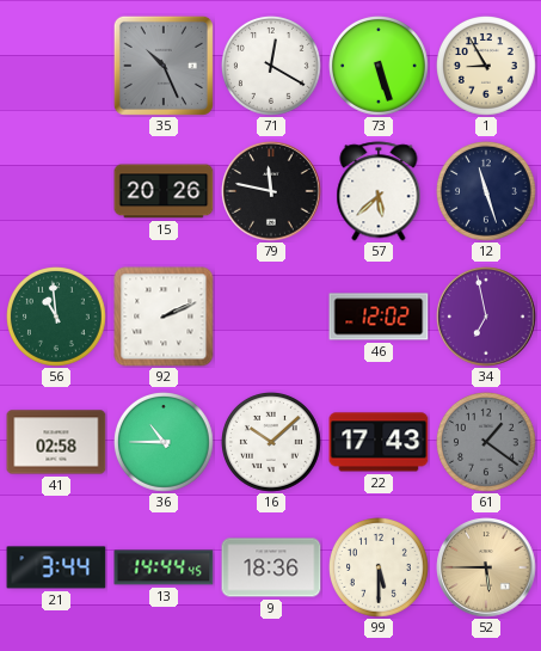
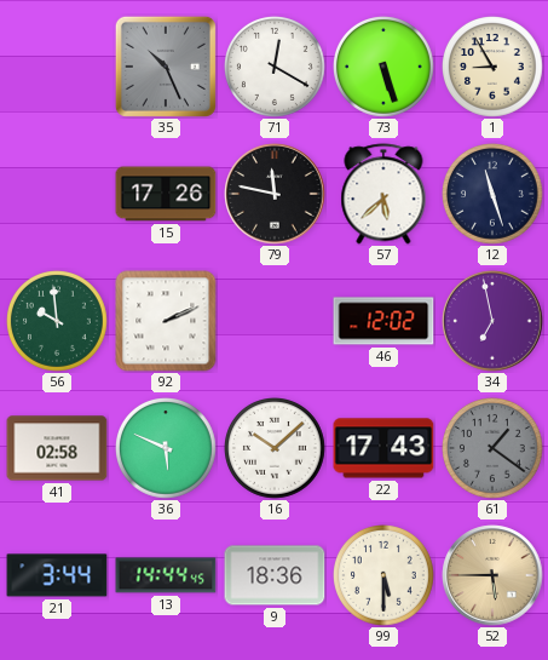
15: 20:26 -> 17:26
56: 10:59 -> 9:59
36: 10:45 -> 5:49
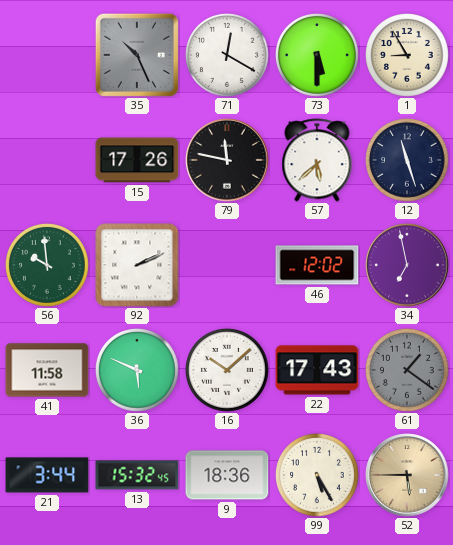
73: 5:27 -> 5:30
41: 02:58 -> 11:58
13: 14:44 -> 15:32
99: 5:30 -> 5:25
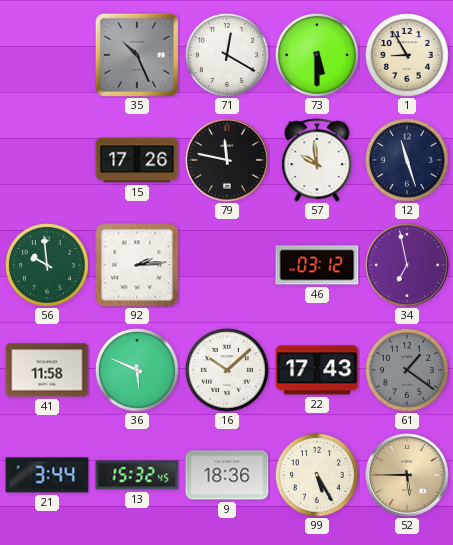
57: 5:38 -> 9:59
92: 2:11 -> 2:14
46: 12:02 -> 03:12
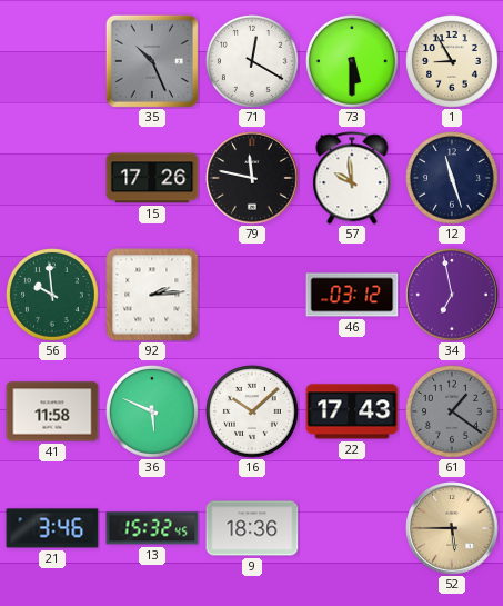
21: 3:44 -> 3:46
99: 5:25 -> none
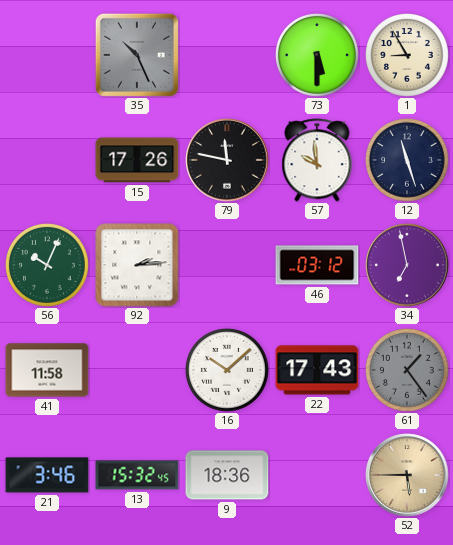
71: 12:20 -> none
56: 9:59 -> 10:04
36: 5:49 -> none
61: 1:21 -> 1:24
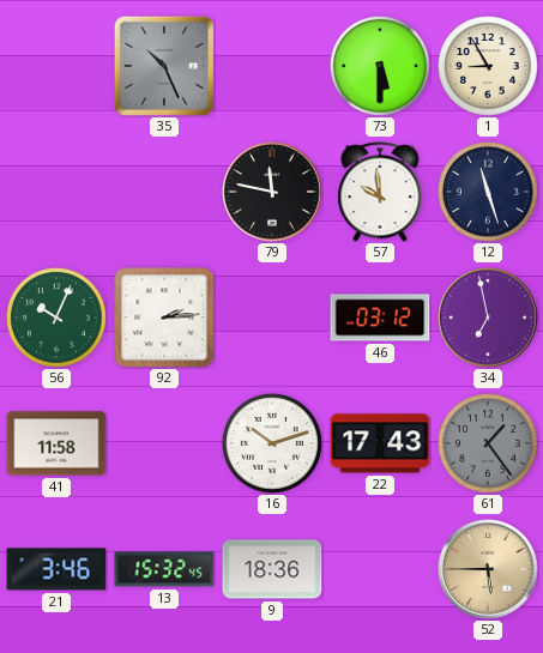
15: 17:26 -> none
16: 10:08 -> 10:12
